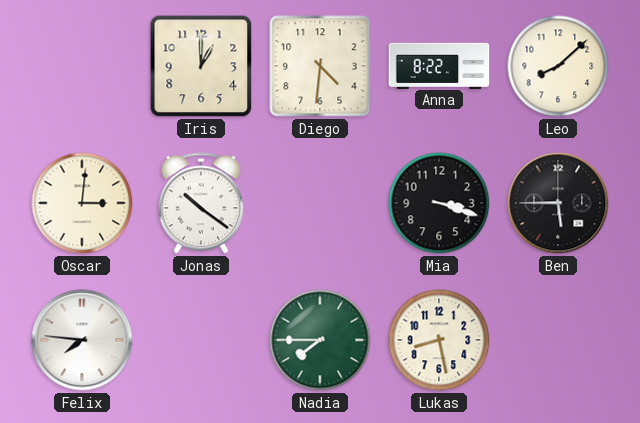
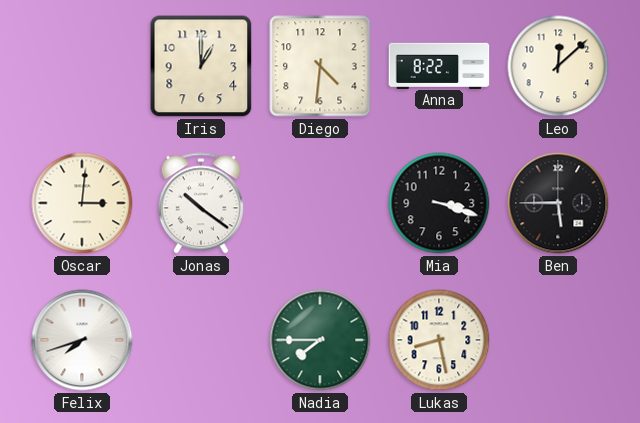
Leo: 8:08 -> 12:08
Felix: 7:46 -> 7:42
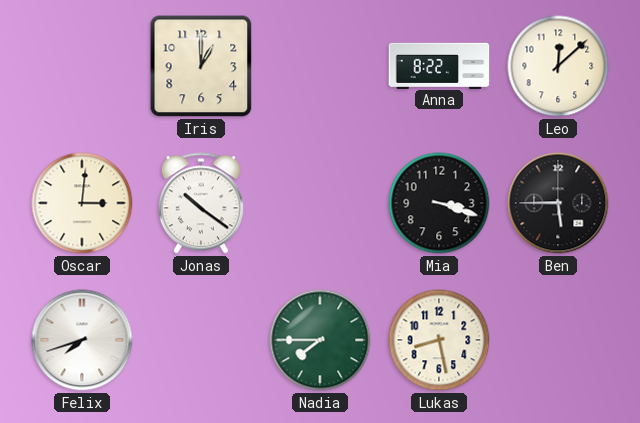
Diego: 4:31 -> none
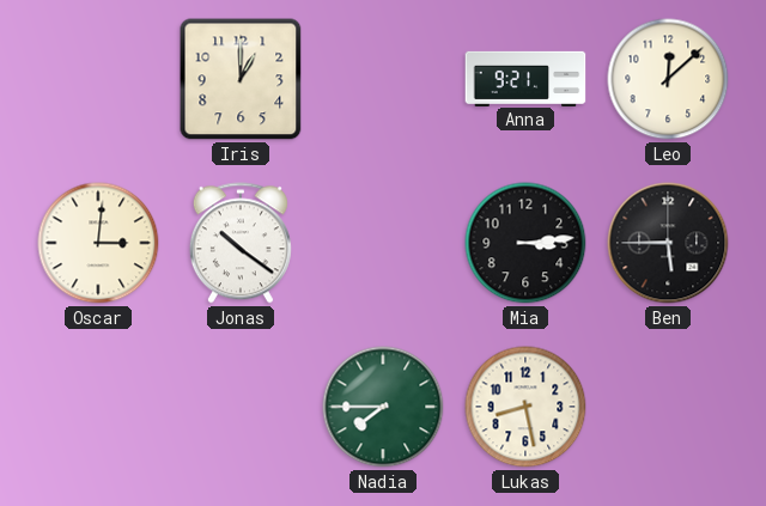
Anna: 8:22 -> 9:21
Mia: 3:18 -> 3:14
Felix: 7:42 -> none
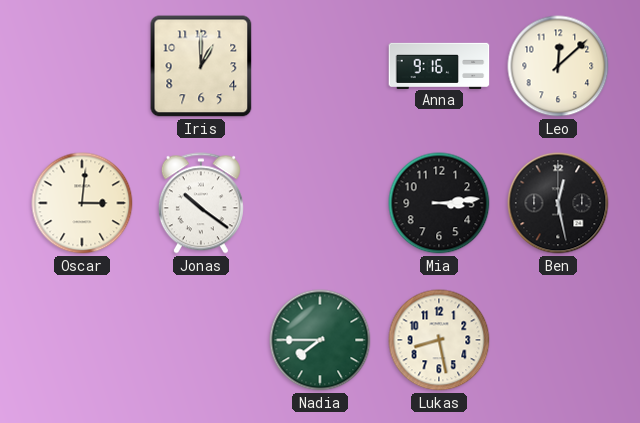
Anna: 9:21 -> 9:16
Ben: 5:45 -> 12:28
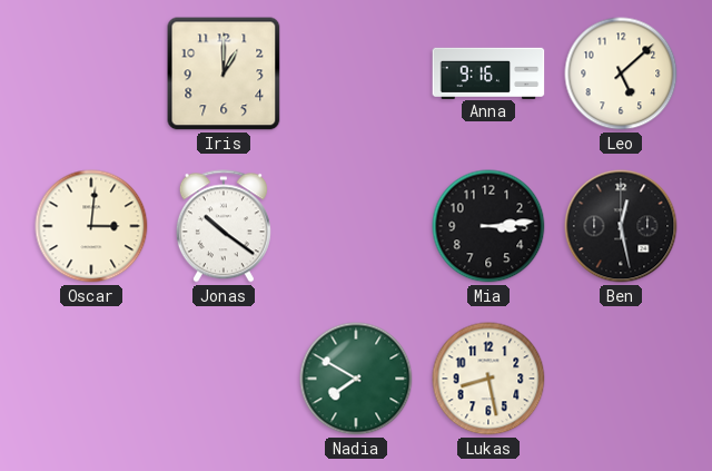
Leo: 12:08 -> 5:08
Nadia: 7:45 -> 7:50
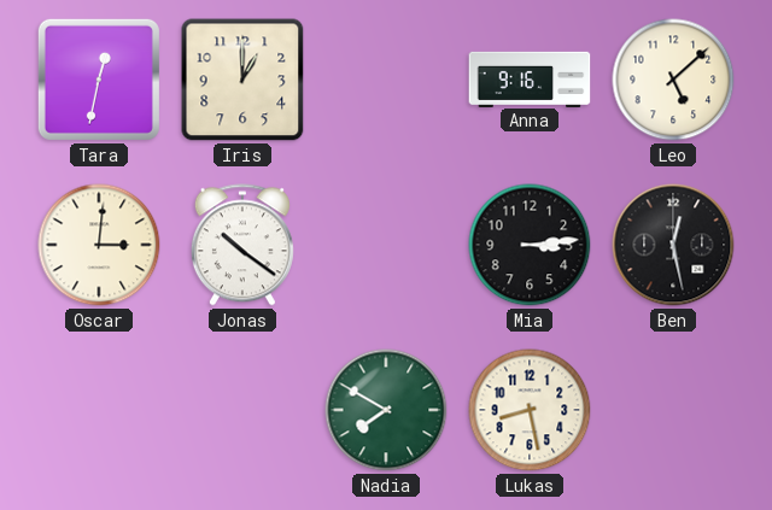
Tara: none -> 12:32
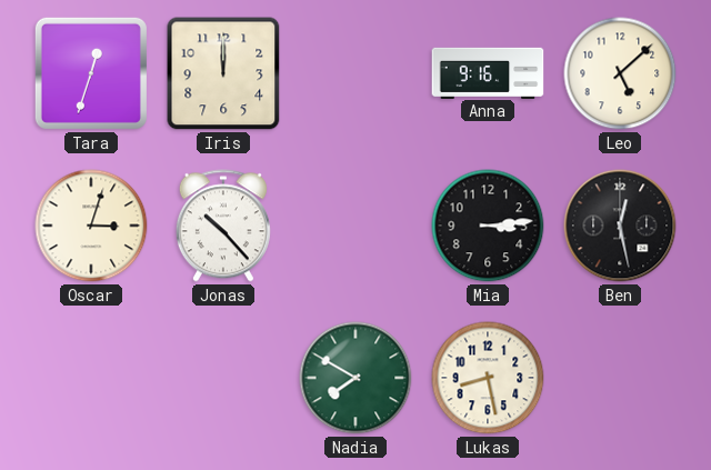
Tara: 12:32 -> 12:33
Iris: 1:00 -> 12:00
Oscar: 3:01 -> 3:03
Jonas: 10:21 -> 10:23
